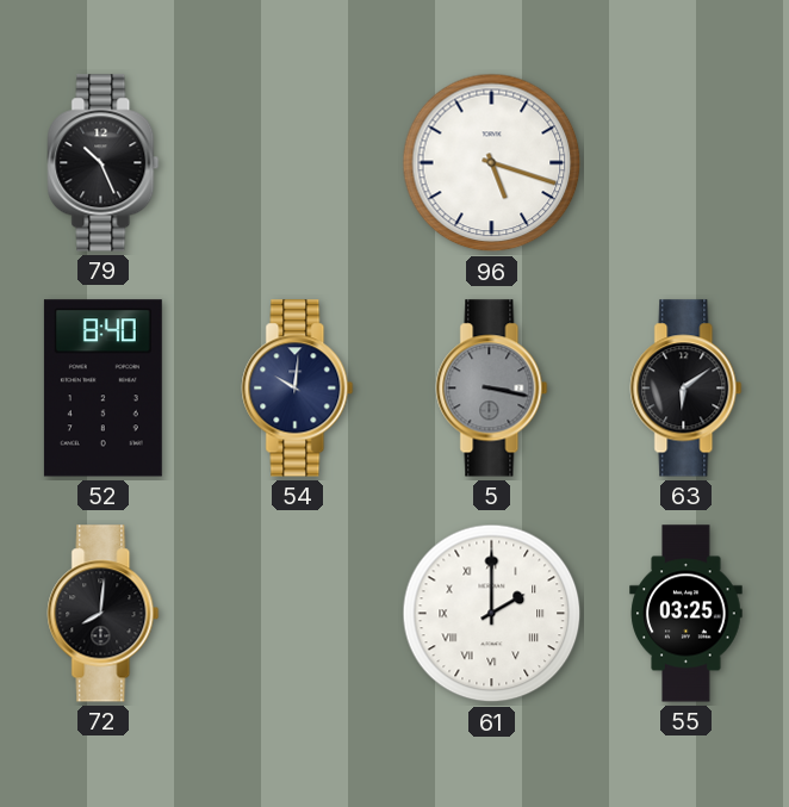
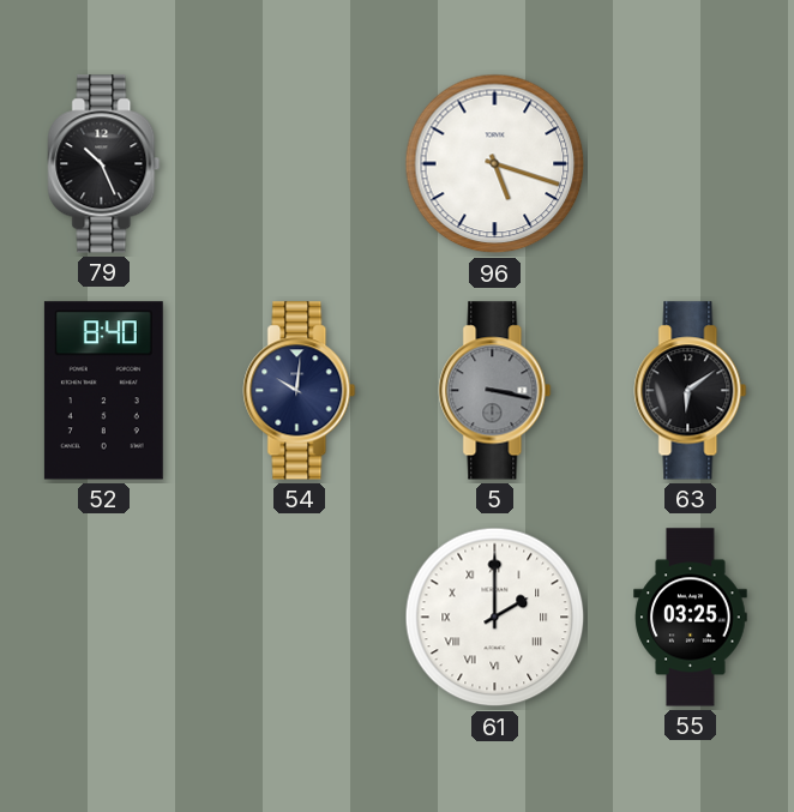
72: 8:01 -> none
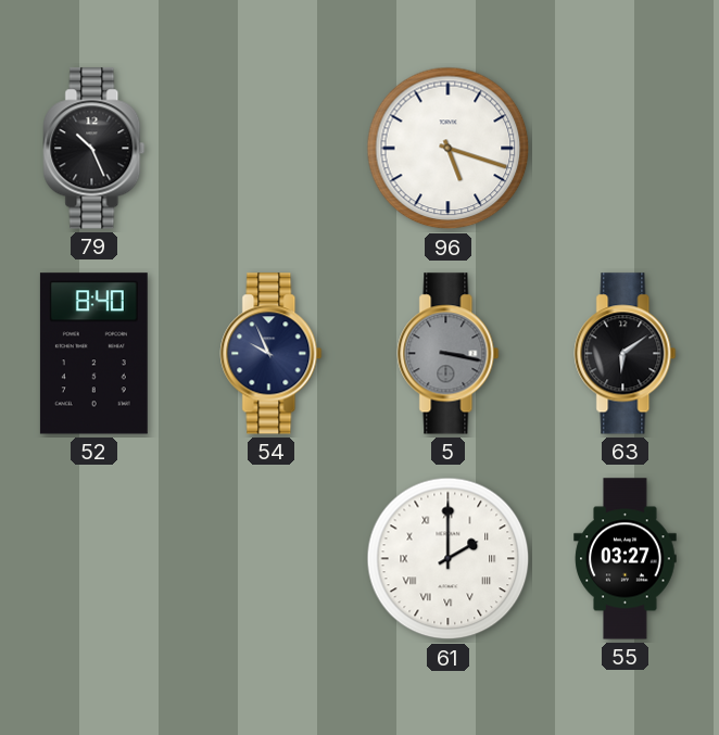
54: 10:01 -> 9:56
55: 03:25 -> 03:27
